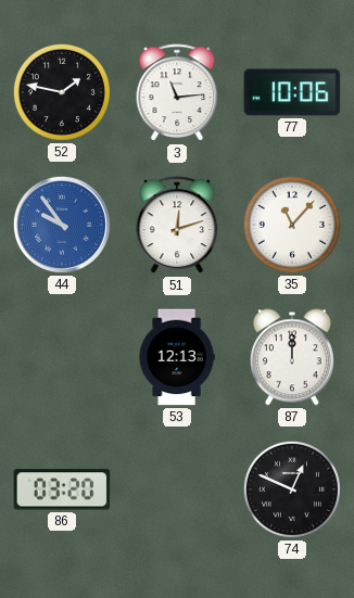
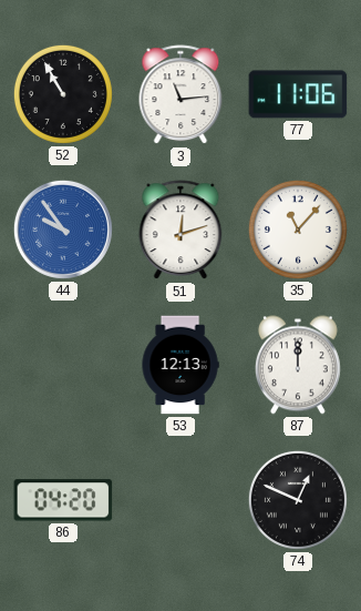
52: 1:47 -> 10:55
77: 10:06 -> 11:06
86: 03:20 -> 04:20
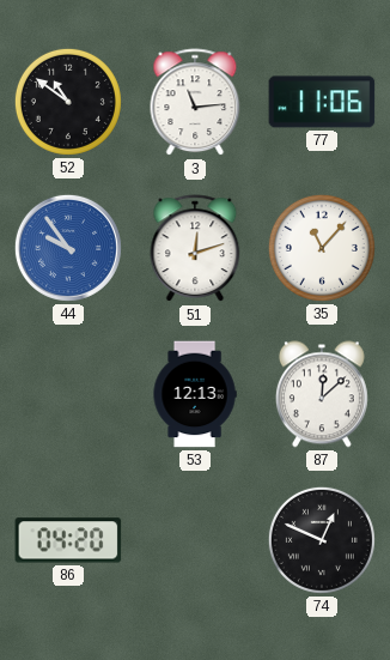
52: 10:55 -> 10:51
87: 12:00 -> 12:08
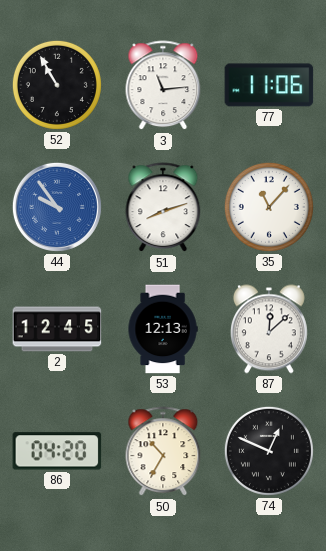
52: 10:51 -> 10:55
51: 12:12 -> 8:12
2: none -> 12:45
50: none -> 10:35
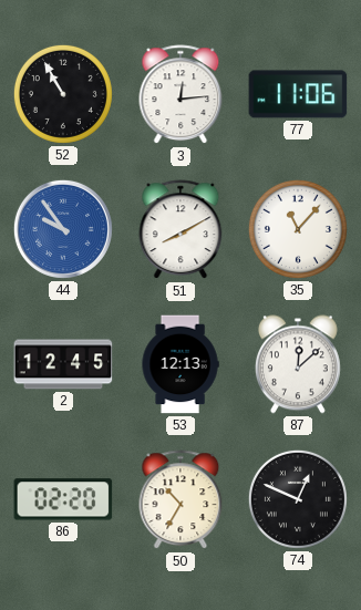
3: 11:14 -> 12:14
51: 8:12 -> 8:10
86: 04:20 -> 02:20
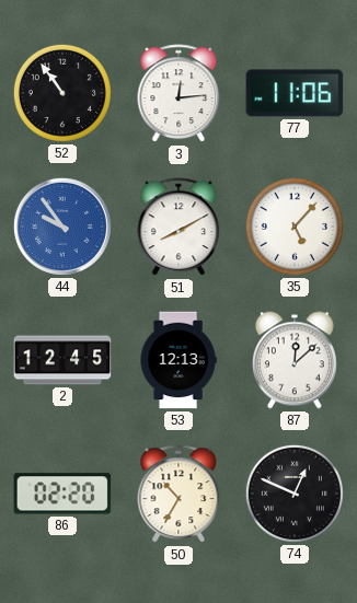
52: 10:55 -> 10:54
35: 11:07 -> 5:07
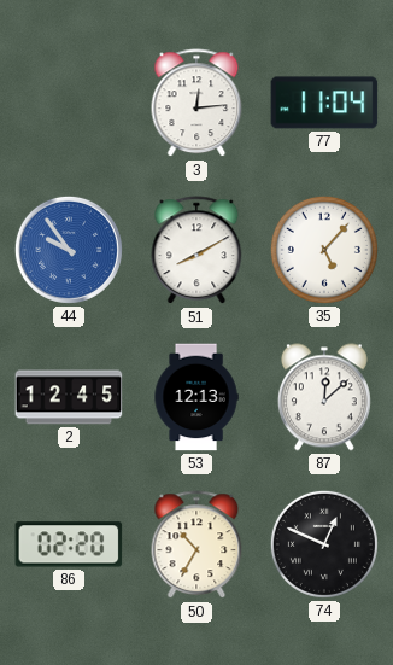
52: 10:54 -> none
77: 11:06 -> 11:04
